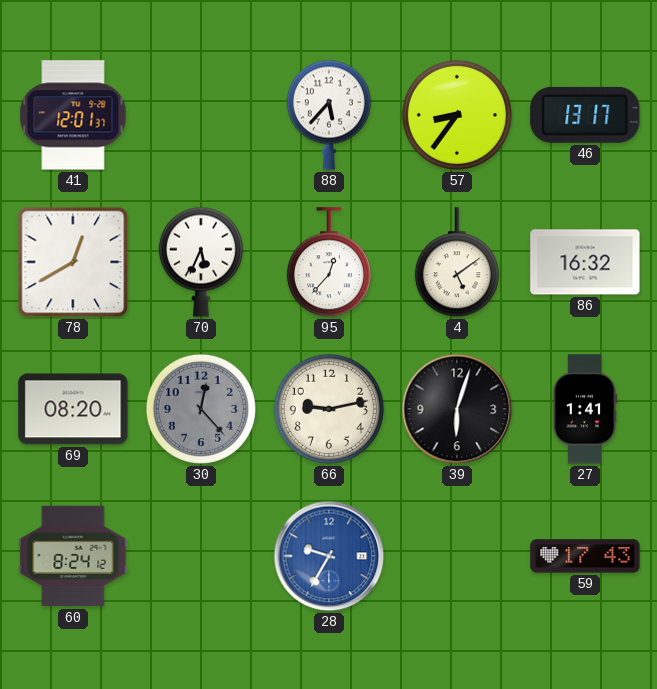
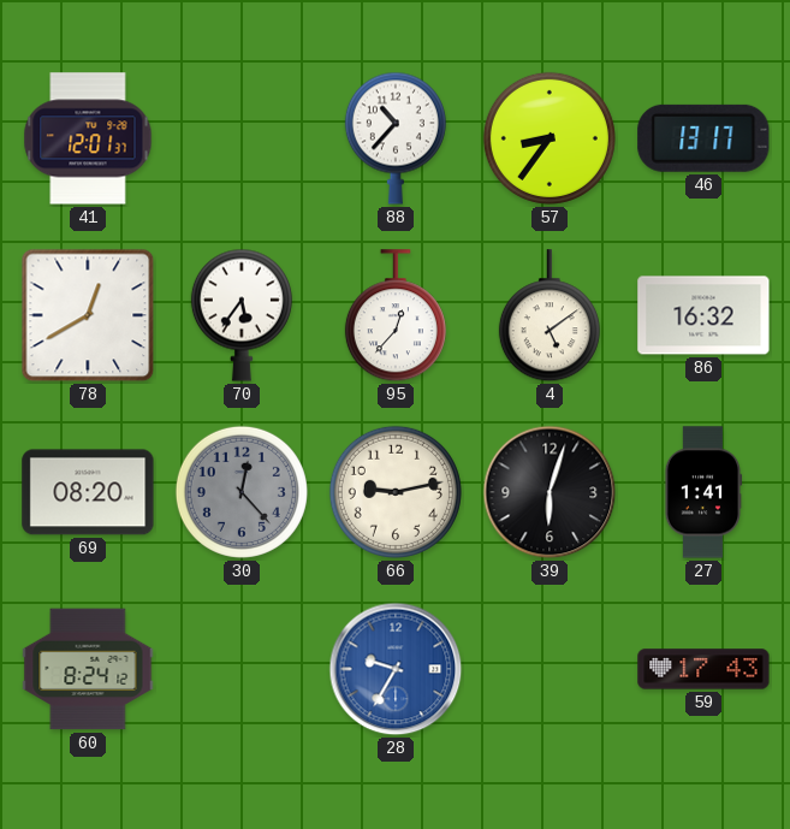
88: 5:37 -> 10:37
70: 5:34 -> 5:36
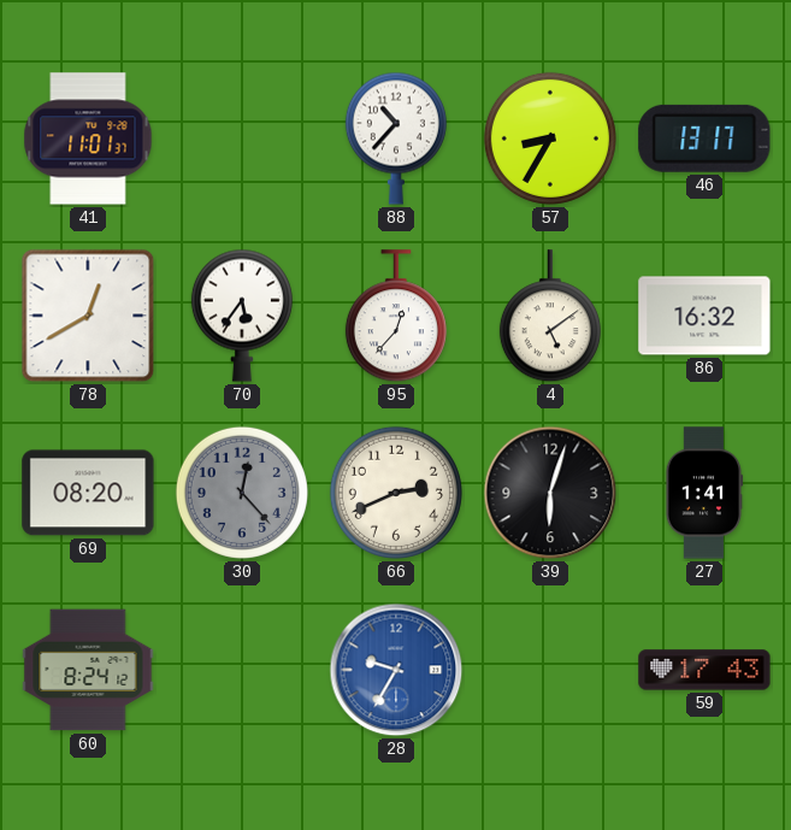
41: 12:01 -> 11:01
57: 8:36 -> 8:35
66: 9:13 -> 2:41
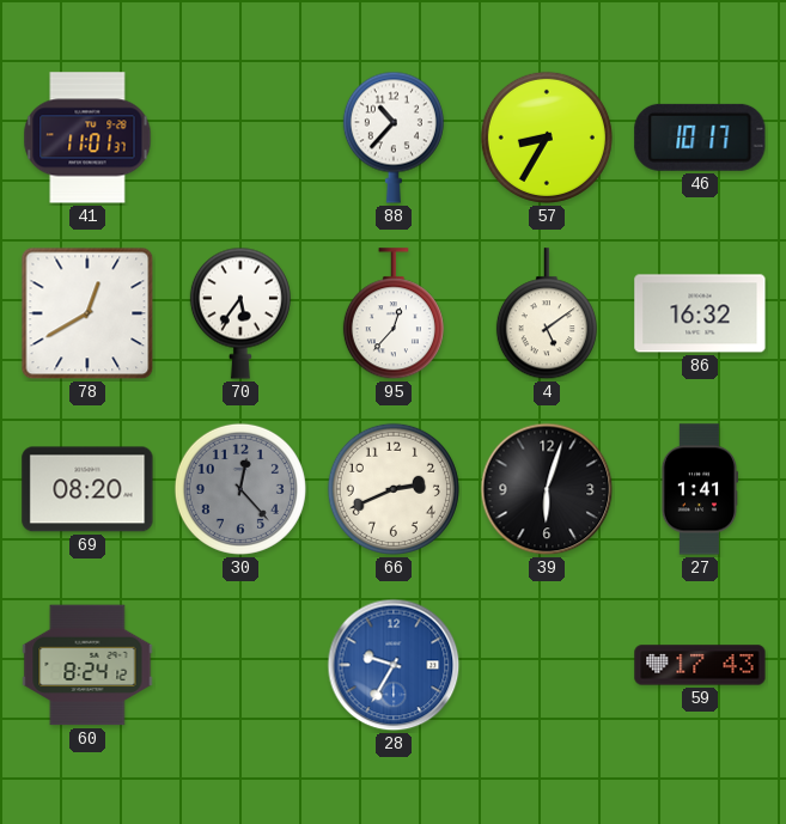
46: 13:17 -> 10:17
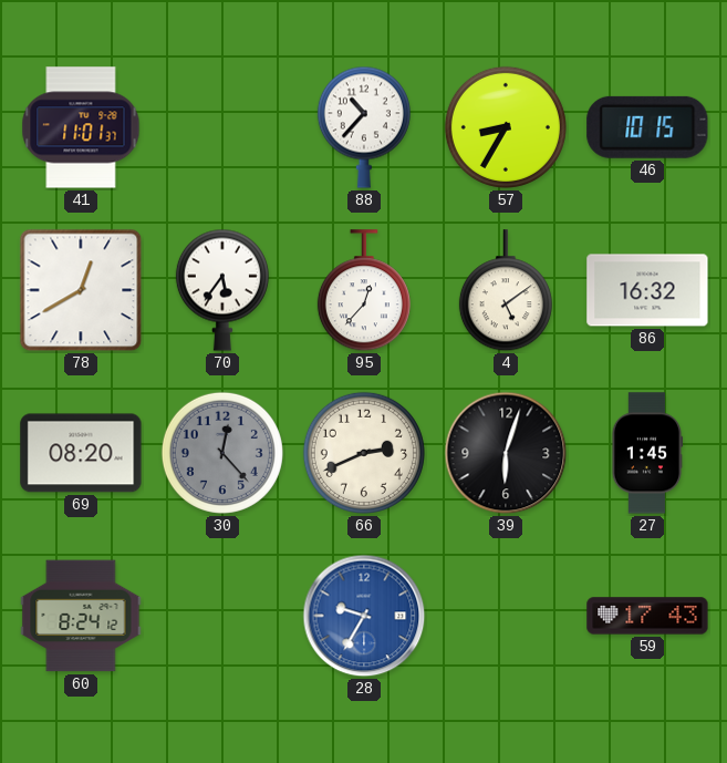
46: 10:17 -> 10:15
27: 1:41 -> 1:45
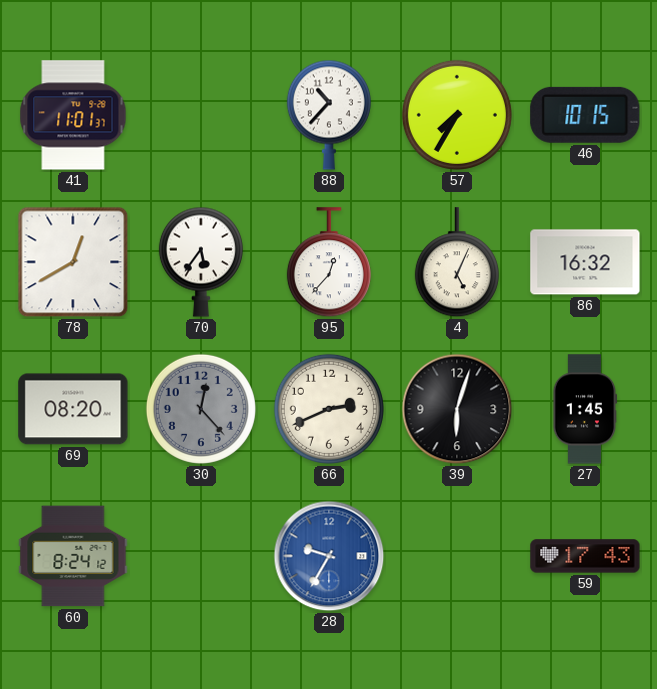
57: 8:35 -> 7:35
4: 5:09 -> 5:04
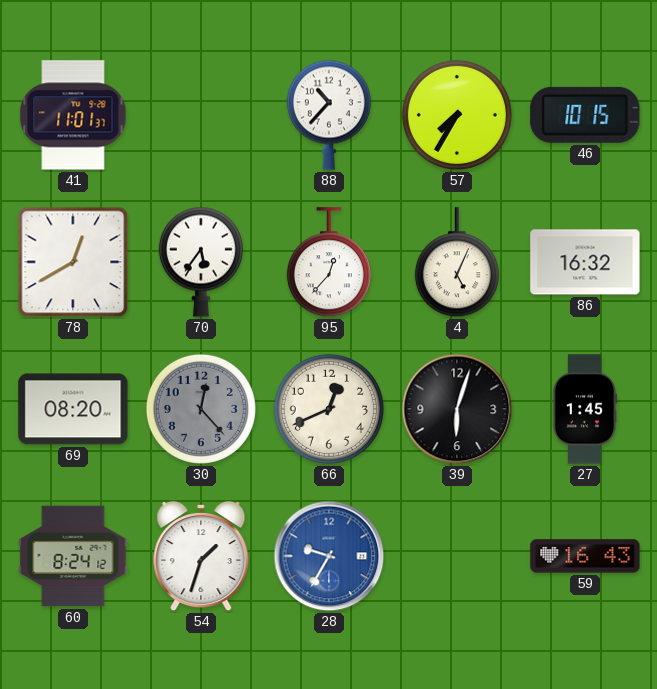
66: 2:41 -> 12:41
54: none -> 1:33
59: 17:43 -> 16:43
